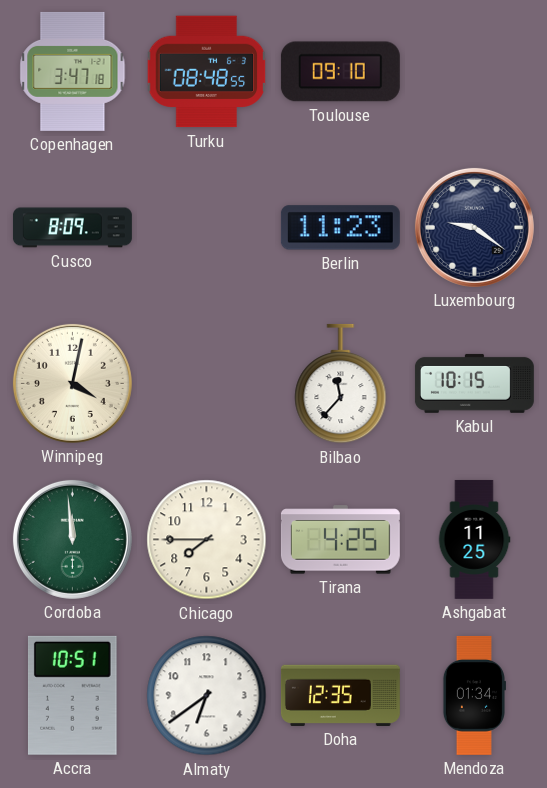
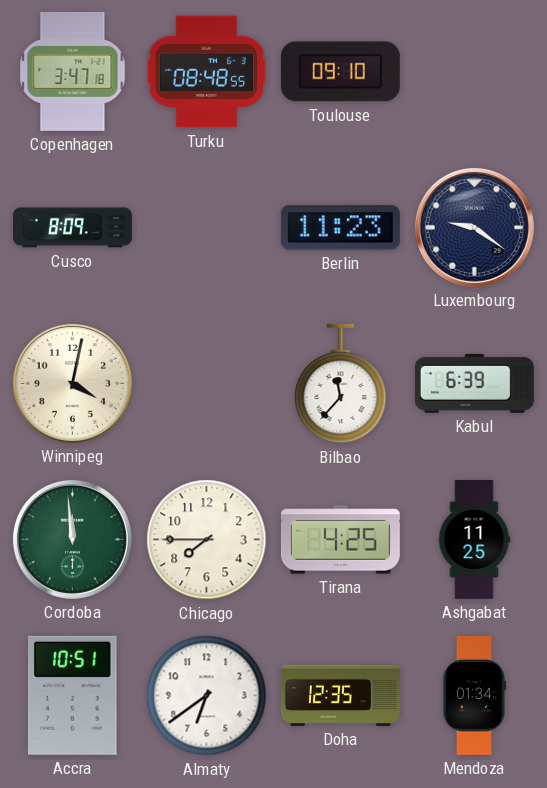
Kabul: 10:15 -> 6:39
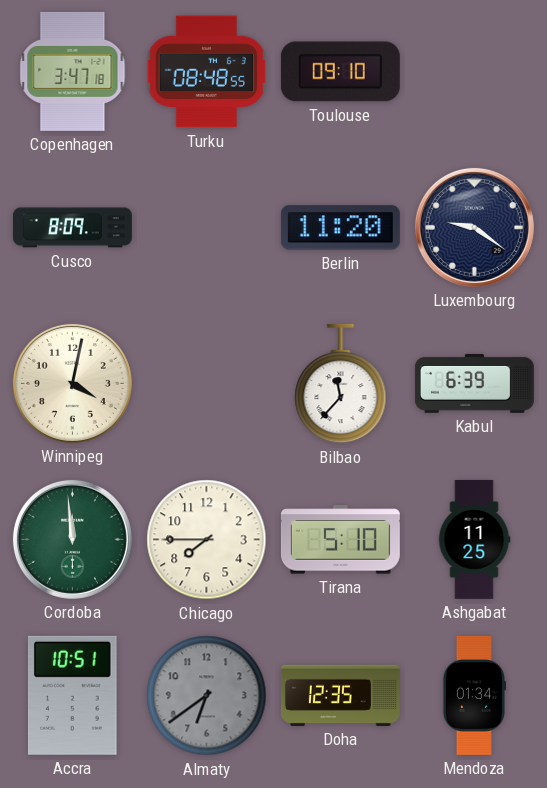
Berlin: 11:23 -> 11:20
Tirana: 4:25 -> 5:10
Almaty dial: white -> grey
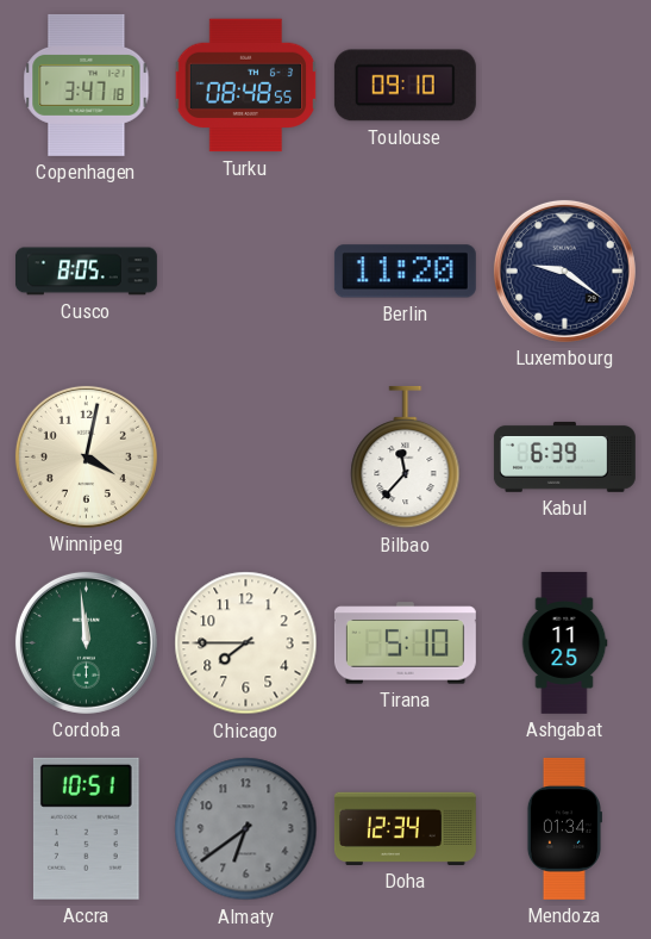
Cusco: 8:09 -> 8:05
Doha: 12:35 -> 12:34
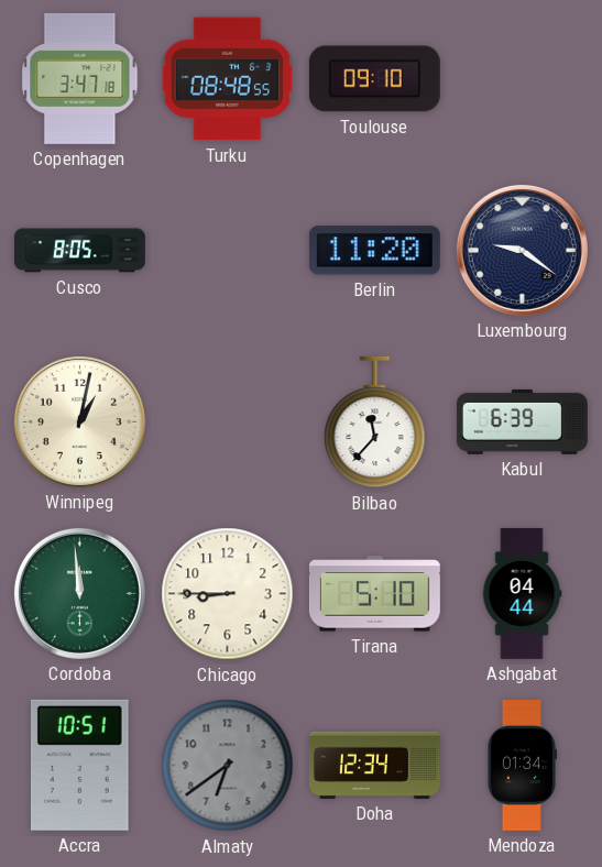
Winnipeg: 4:02 -> 1:02
Chicago: 7:45 -> 8:45
Ashgabat: 11:25 -> 04:44
